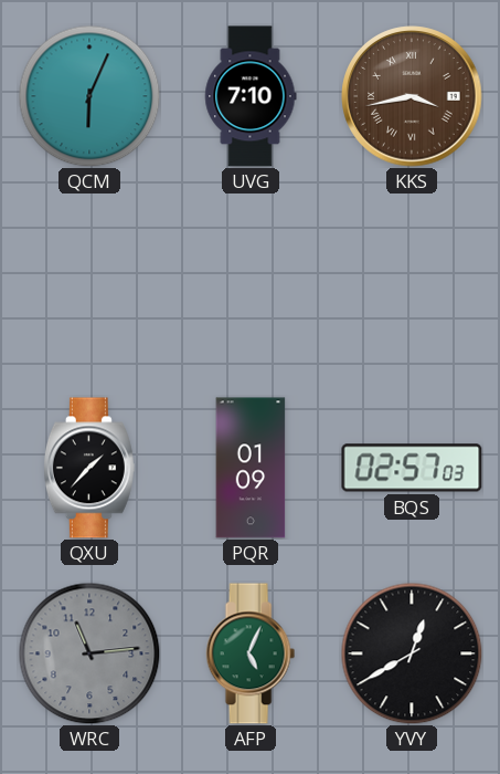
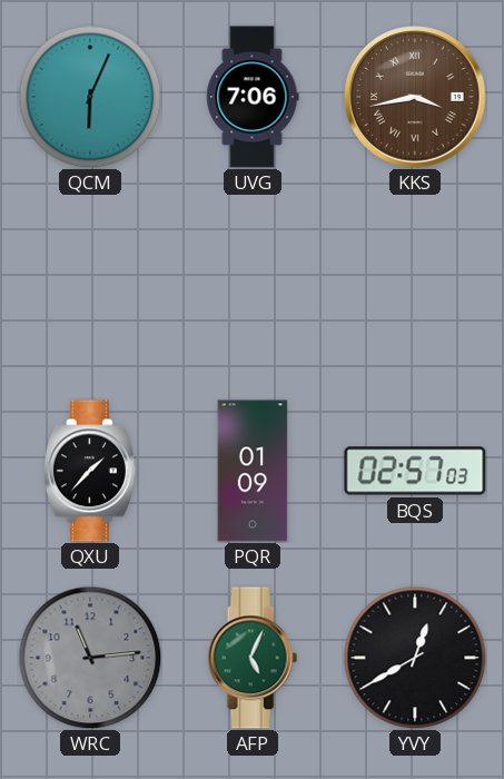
UVG: 7:10 -> 7:06
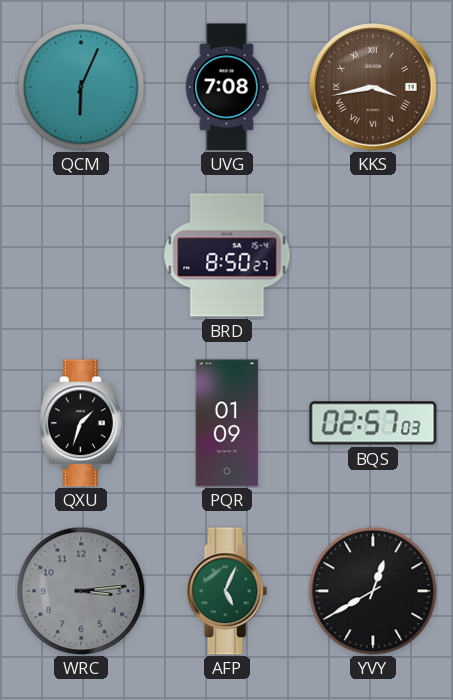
UVG: 7:06 -> 7:08
BRD: none -> 8:50
QXU: 1:37 -> 1:33
WRC: 11:14 -> 3:14
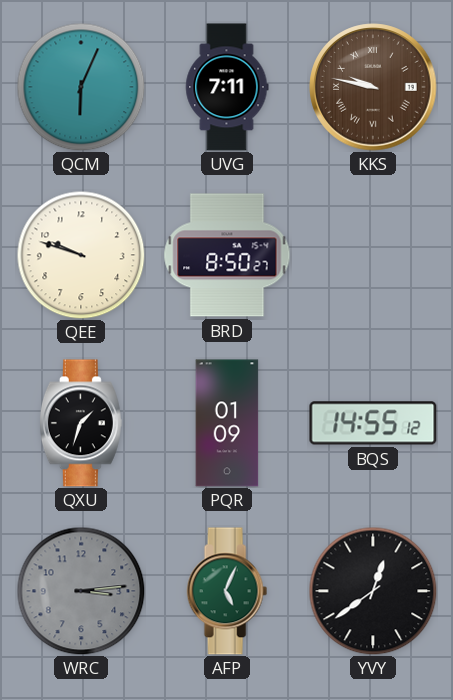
UVG: 7:08 -> 7:11
KKS: 3:43 -> 9:47
QEE: none -> 9:48
BQS: 02:57 -> 14:55
YVY: 12:40 -> 12:39
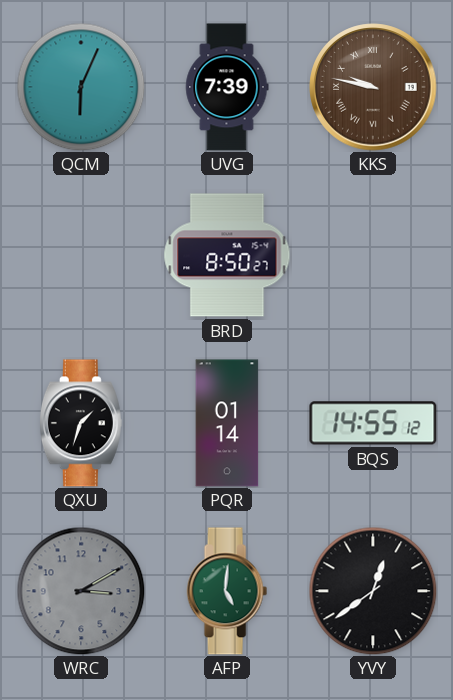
UVG: 7:11 -> 7:39
QEE: 9:48 -> none
PQR: 01:09 -> 01:14
WRC: 3:14 -> 3:10
AFP: 5:04 -> 5:01
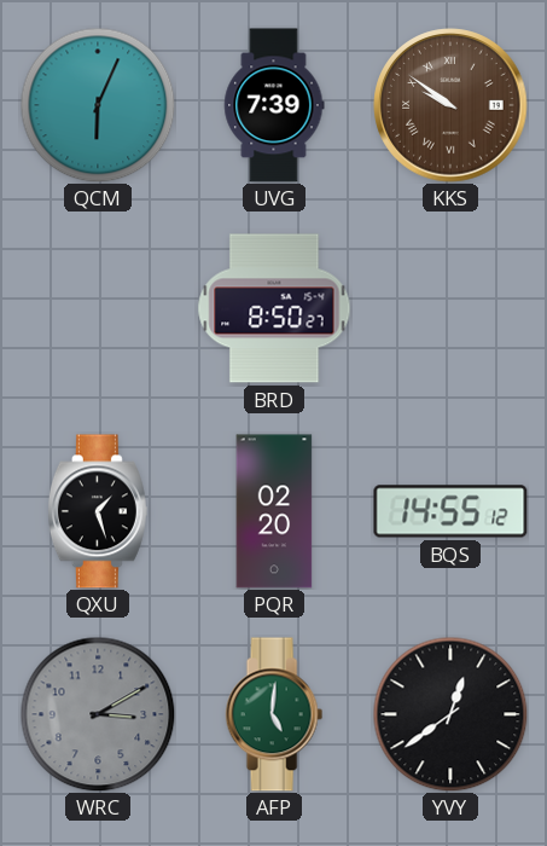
KKS: 9:47 -> 9:51
QXU: 1:33 -> 1:27
PQR: 01:14 -> 02:20
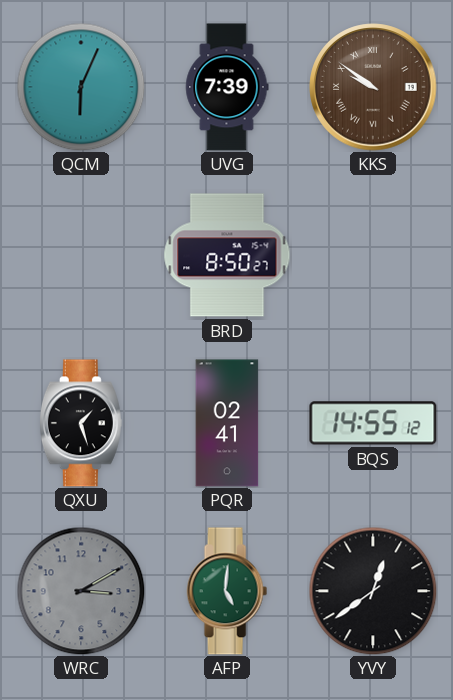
PQR: 02:20 -> 02:41
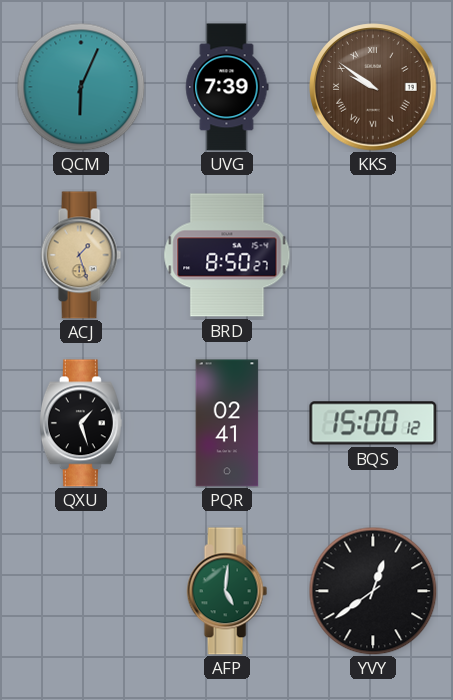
ACJ: none -> 1:27
BQS: 14:55 -> 15:00
WRC: 3:10 -> none
